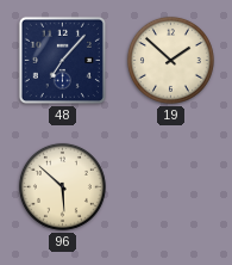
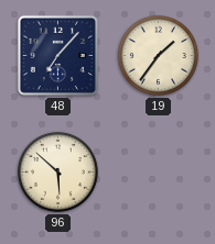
19: 1:52 -> 1:36
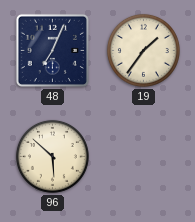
48: 7:07 -> 7:04
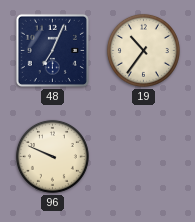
19: 1:36 -> 10:36
96: 5:52 -> 9:49
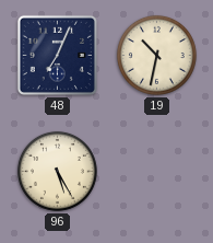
19: 10:36 -> 10:32
96: 9:49 -> 5:25
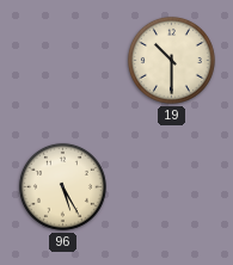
48: 7:04 -> none
19: 10:32 -> 10:30
